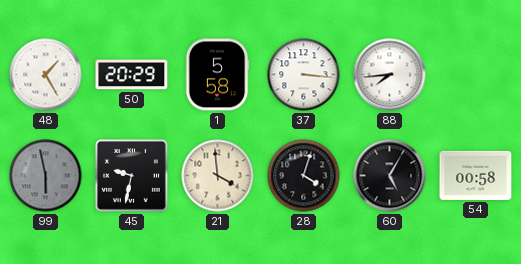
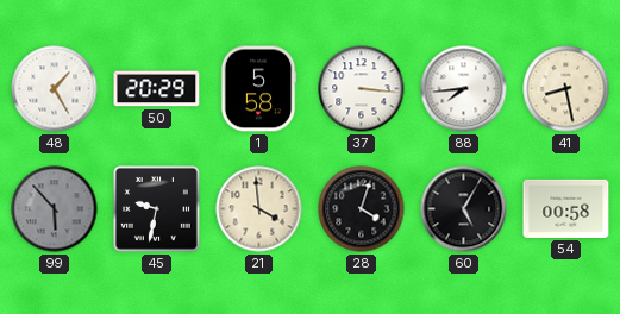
41: none -> 8:28
99: 5:58 -> 5:53
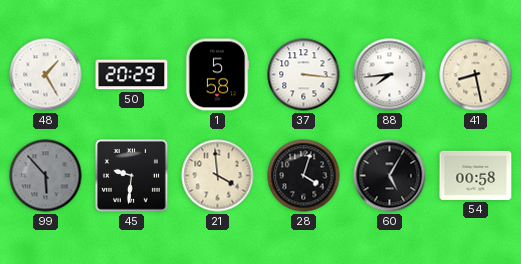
45: 9:32 -> 9:31
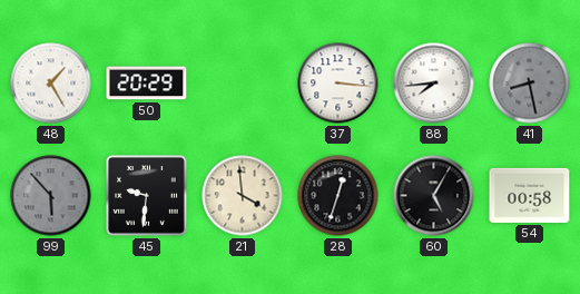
1: 5:58 -> none
41 dial: cream -> grey
28: 4:03 -> 12:33
